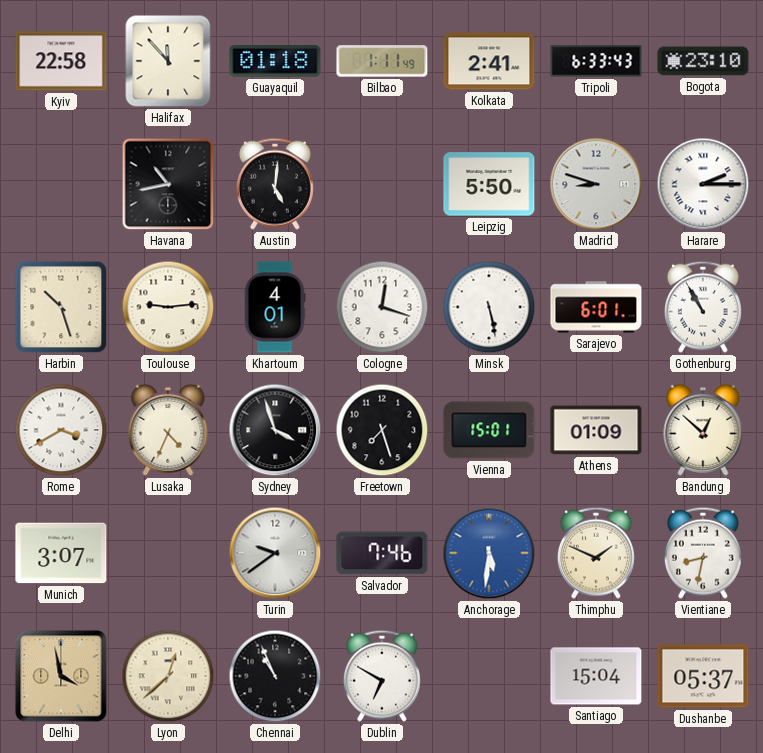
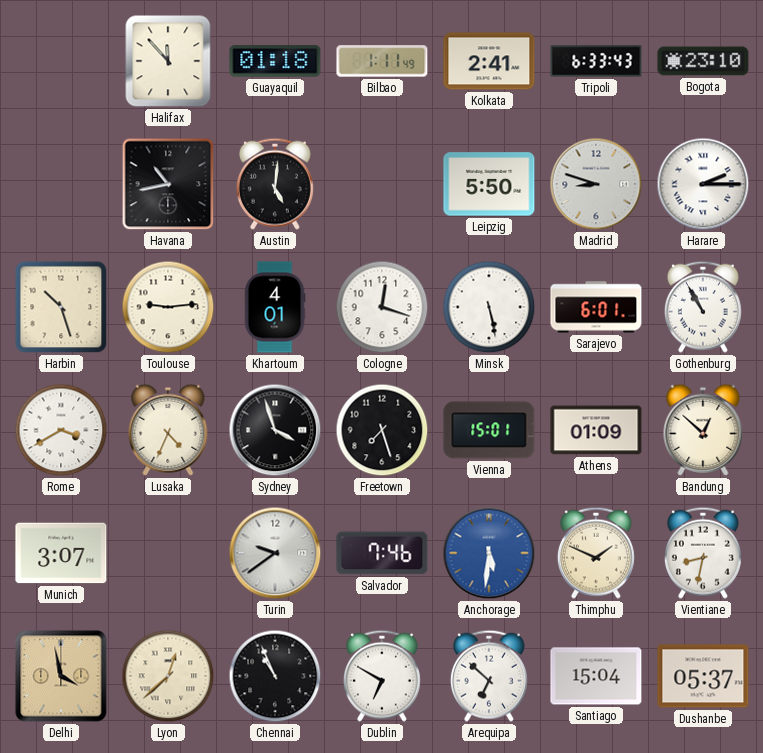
Kyiv: 22:58 -> none
Arequipa: none -> 6:52
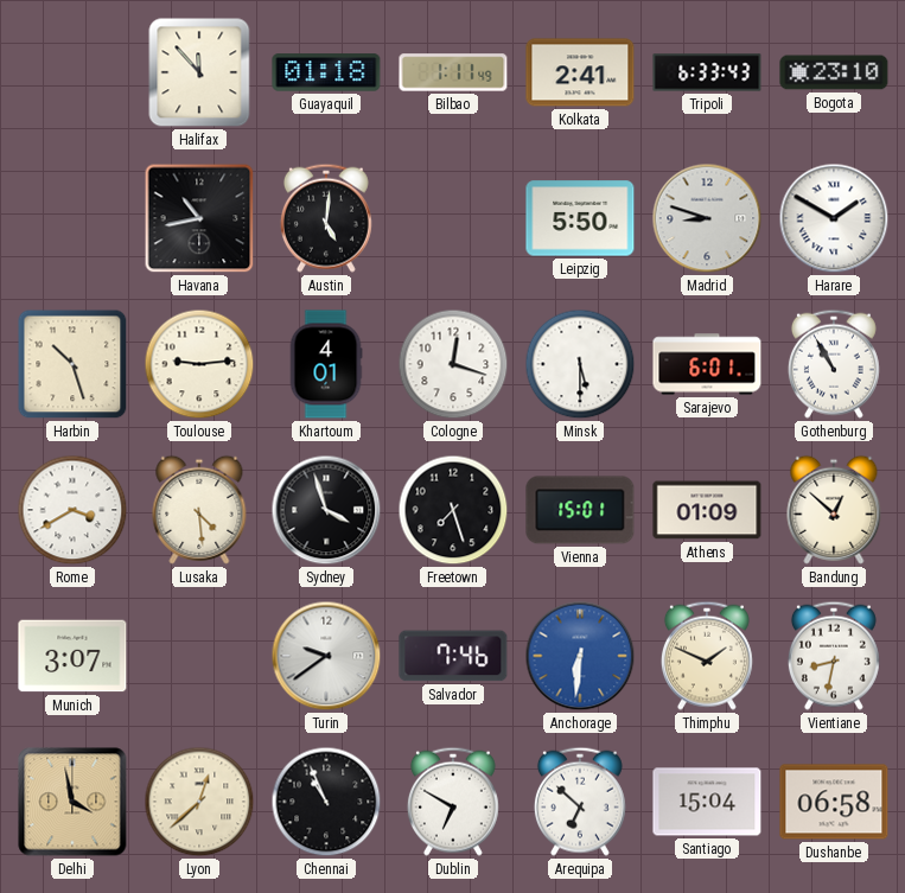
Harare: 2:15 -> 1:50
Minsk: 5:28 -> 5:30
Lusaka: 4:34 -> 4:29
Anchorage: 5:31 -> 6:31
Dushanbe: 05:37 -> 06:58
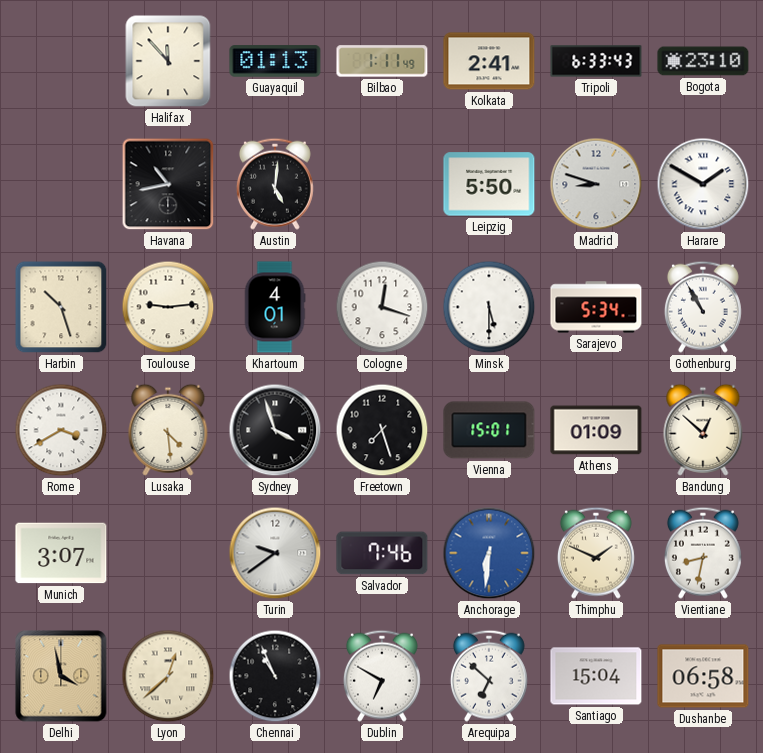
Guayaquil: 01:18 -> 01:13
Sarajevo: 6:01 -> 5:34
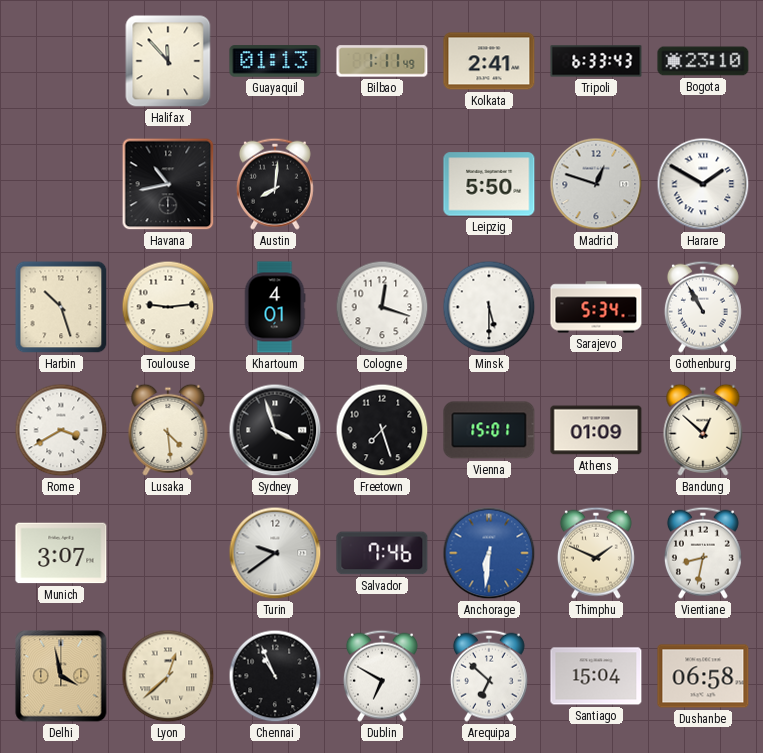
Austin: 5:01 -> 8:01
Madrid: 8:48 -> 12:48
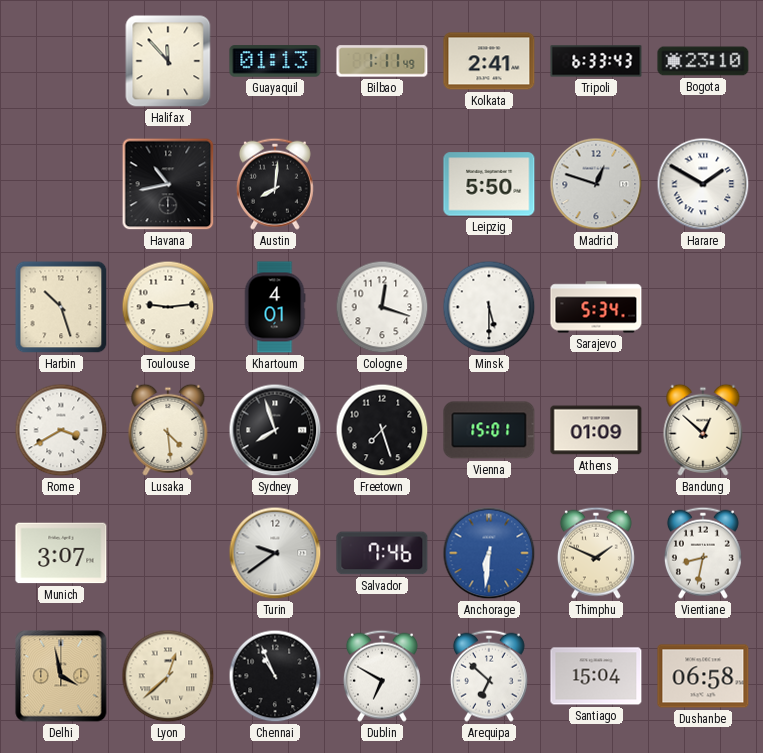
Gothenburg: 10:55 -> none
Sydney: 3:57 -> 7:57
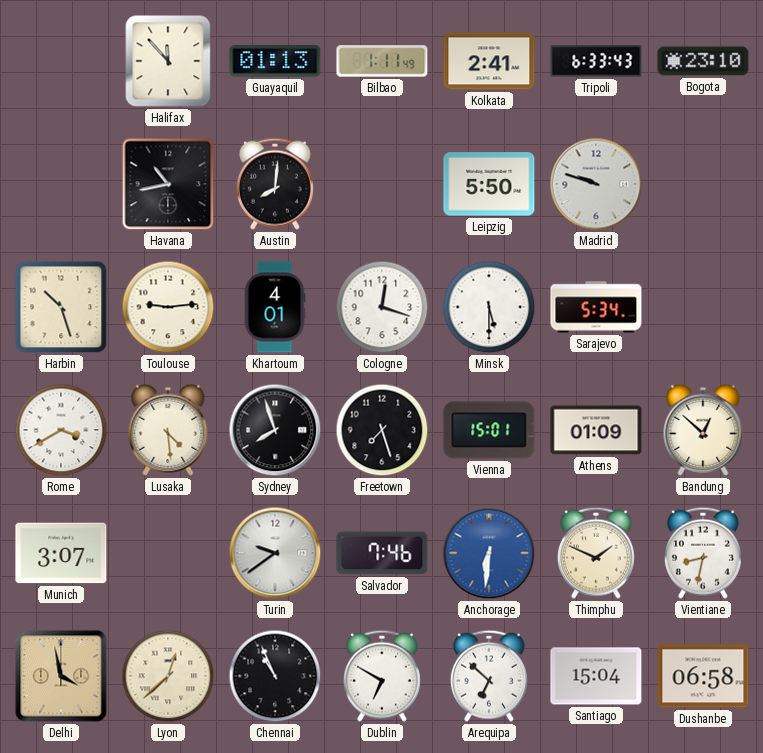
Madrid: 12:48 -> 9:48
Harare: 1:50 -> none
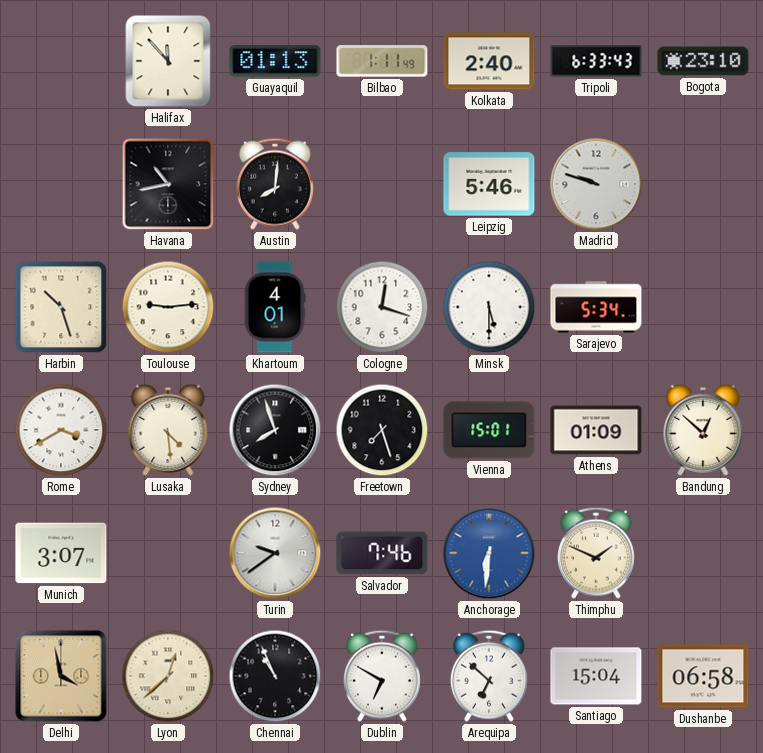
Kolkata: 2:41 -> 2:40
Leipzig: 5:50 -> 5:46
Vientiane: 8:32 -> none
